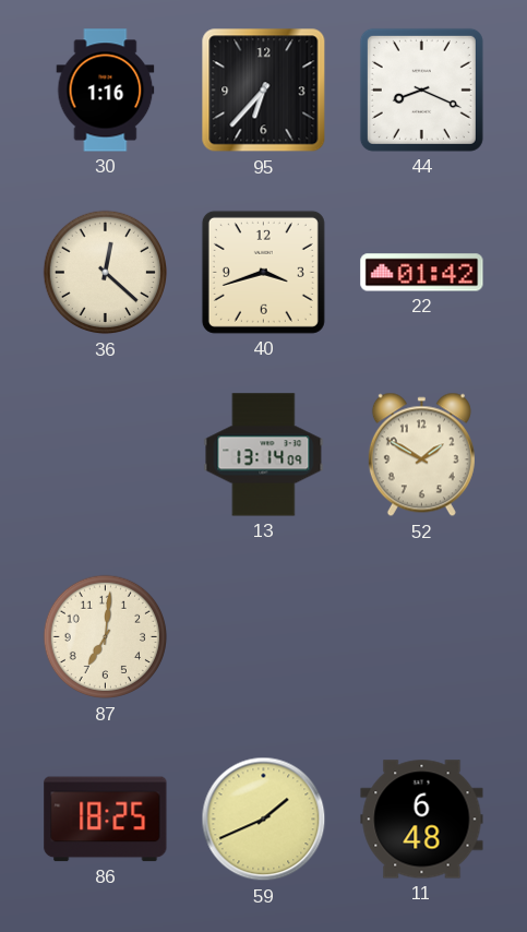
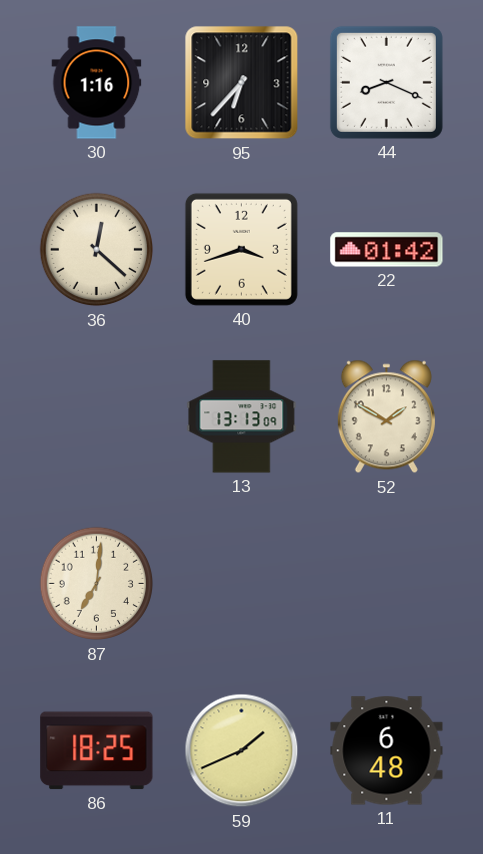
13: 13:14 -> 13:13
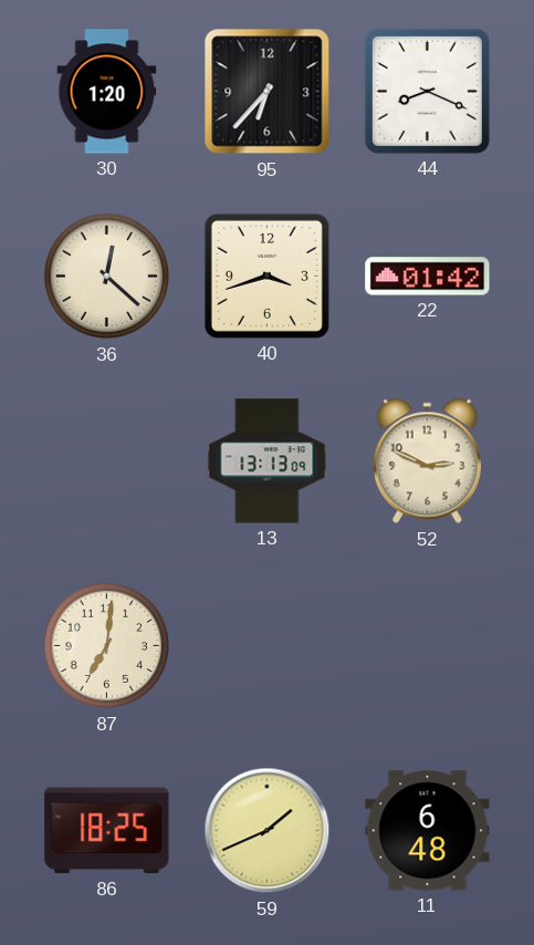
30: 1:16 -> 1:20
52: 1:50 -> 2:49
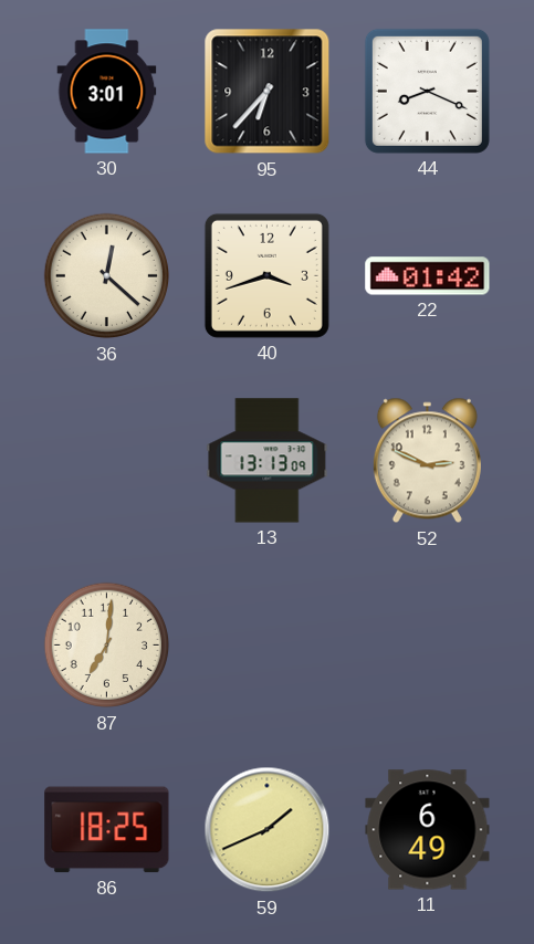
30: 1:20 -> 3:01
11: 6:48 -> 6:49
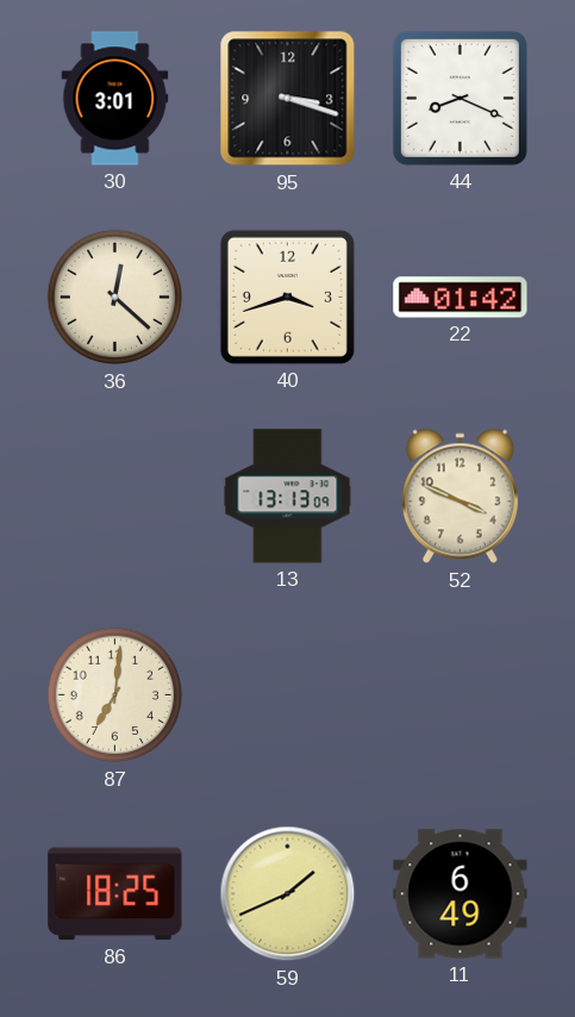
95: 6:37 -> 3:18
52: 2:49 -> 3:49
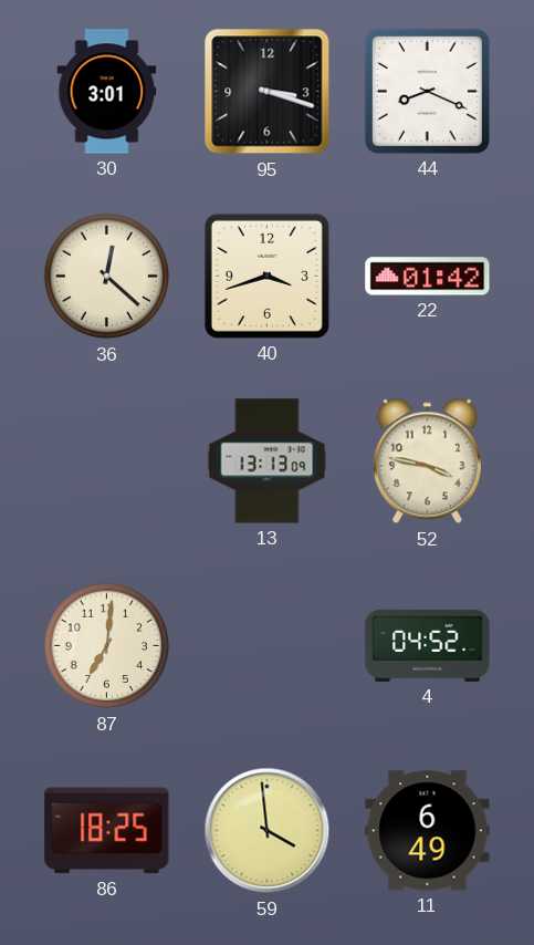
52: 3:49 -> 3:47
4: none -> 04:52
59: 1:41 -> 3:59
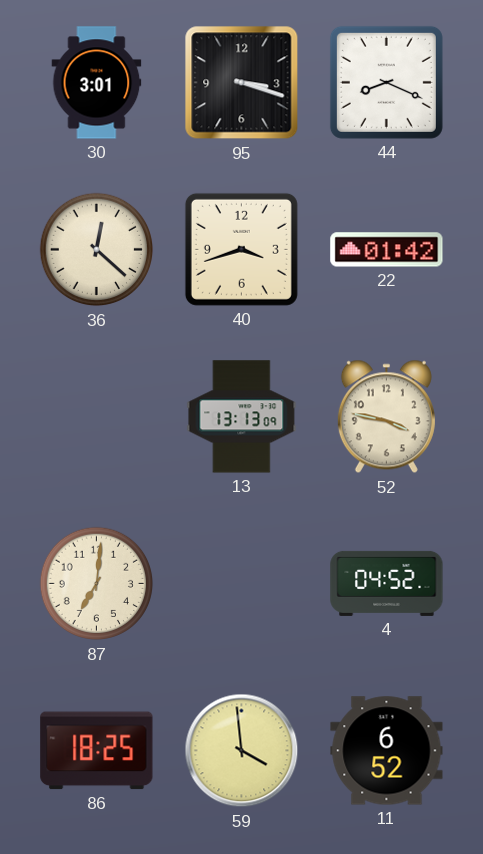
11: 6:49 -> 6:52
